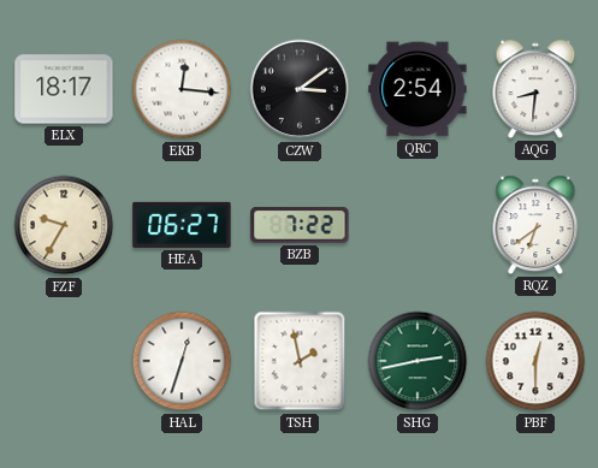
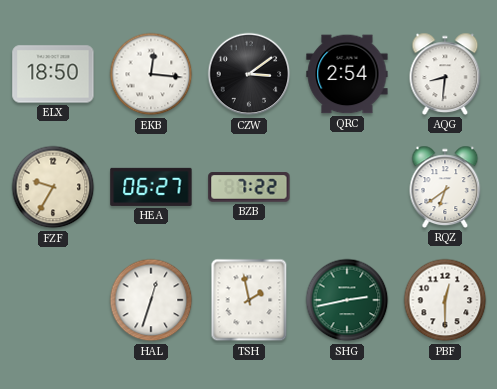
ELX: 18:17 -> 18:50
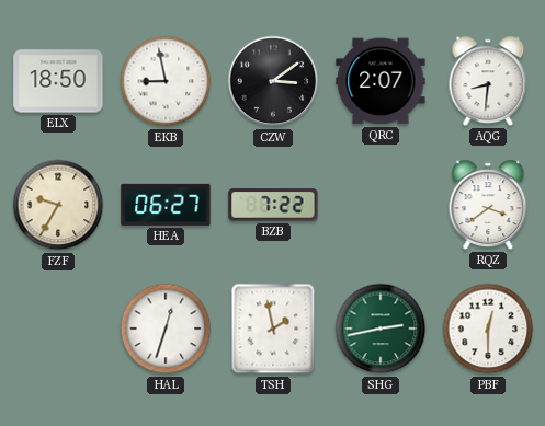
EKB: 12:16 -> 8:58
QRC: 2:54 -> 2:07
RQZ: 6:39 -> 3:39
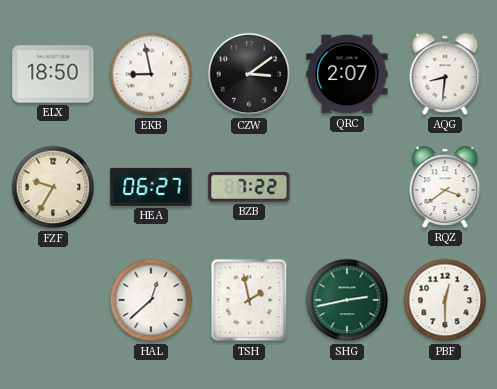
HAL: 12:33 -> 12:38
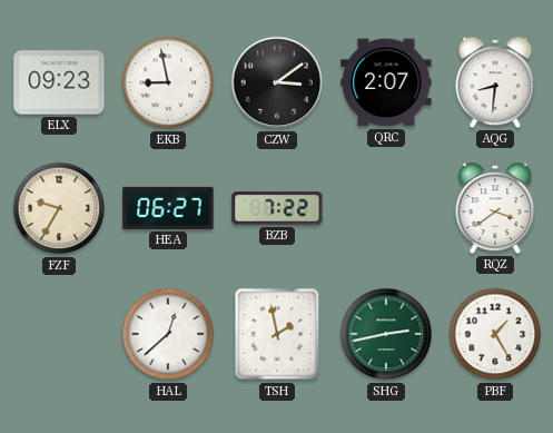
ELX: 18:50 -> 09:23
PBF: 12:30 -> 1:25
